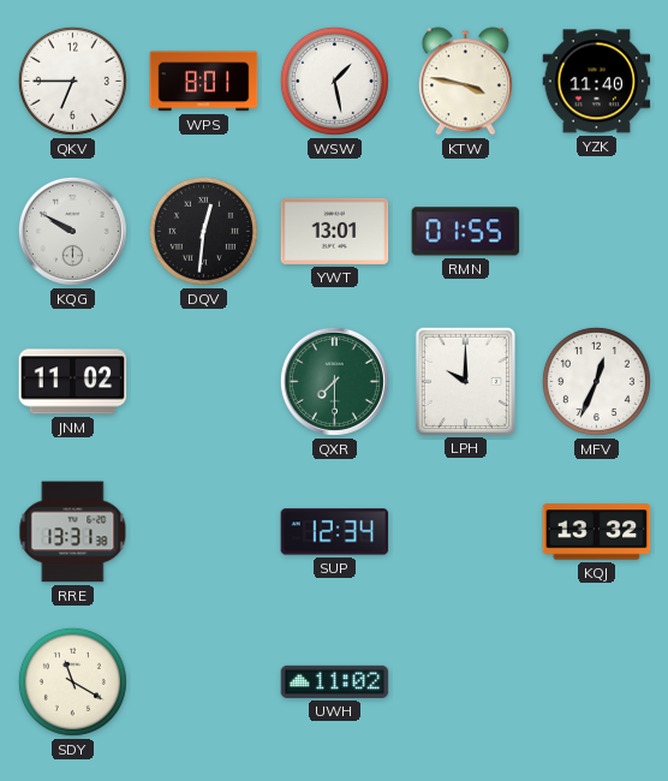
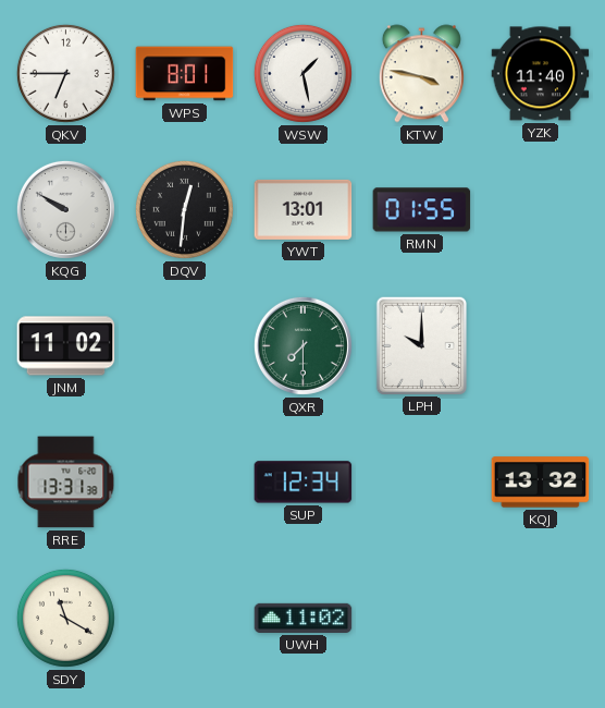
MFV: 12:34 -> none
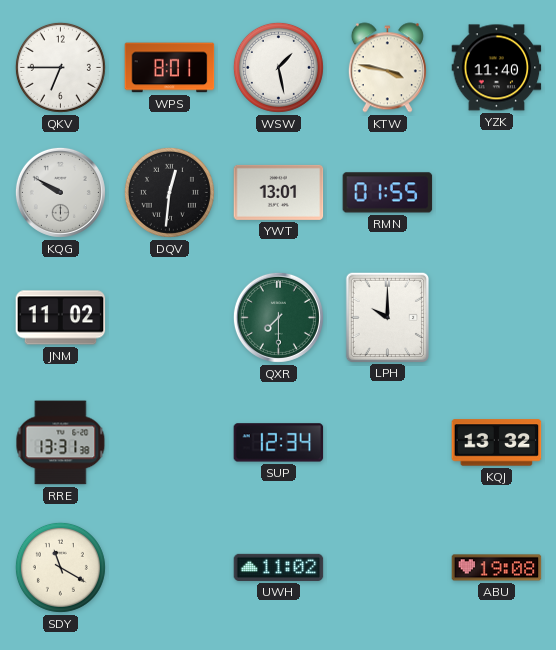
ABU: none -> 19:08
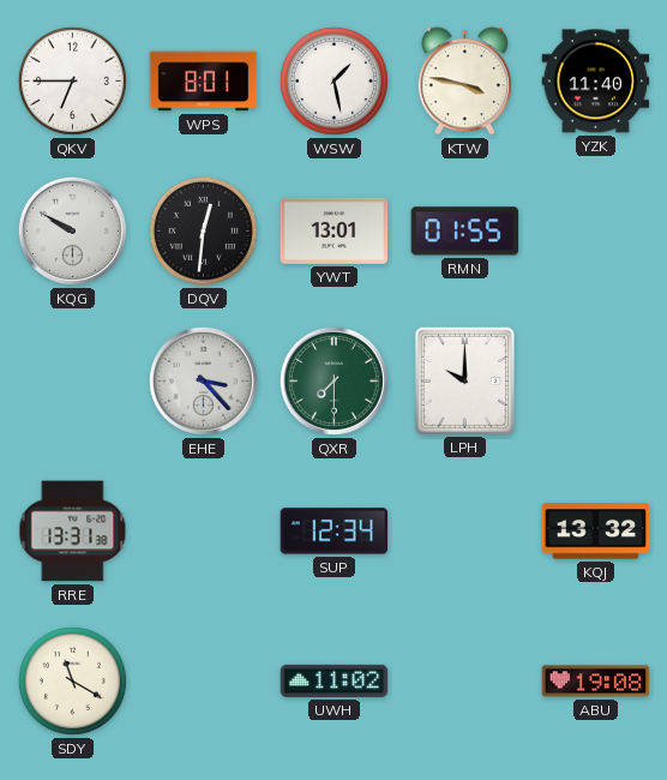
JNM: 11:02 -> none
EHE: none -> 3:23
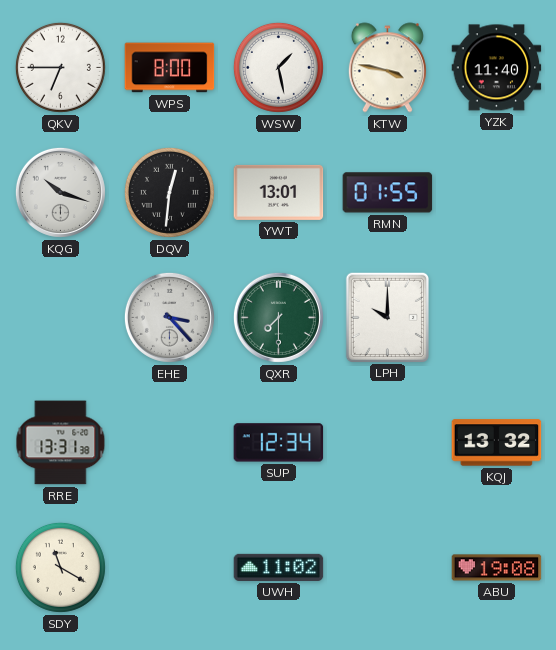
WPS: 8:01 -> 8:00
KQG: 9:50 -> 10:18
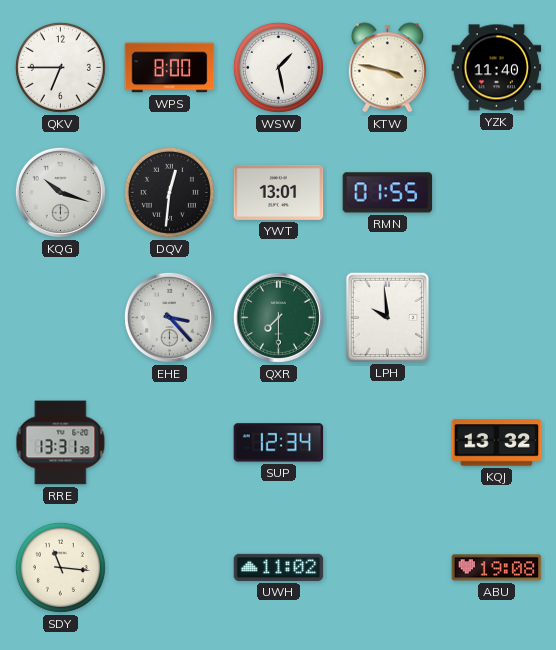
LPH: 10:00 -> 9:59
SDY: 11:20 -> 11:16
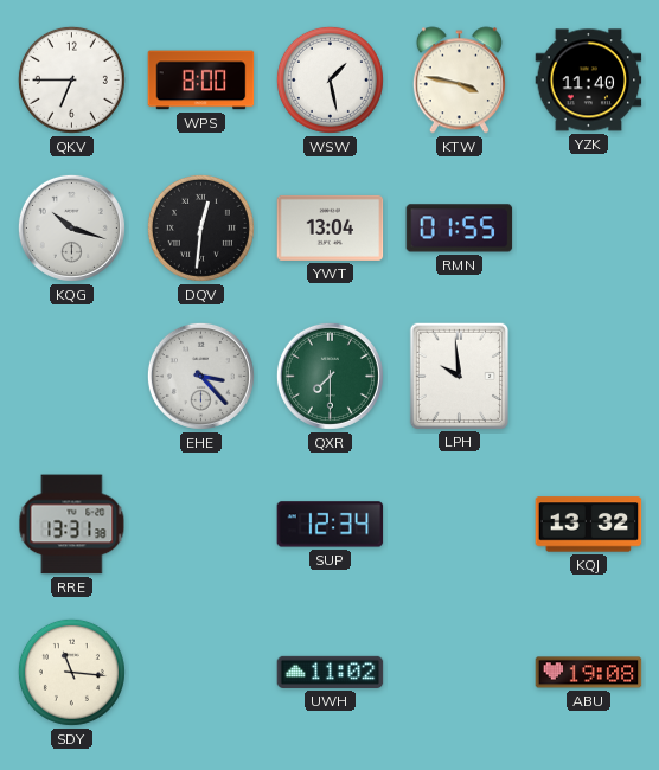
YWT: 13:01 -> 13:04
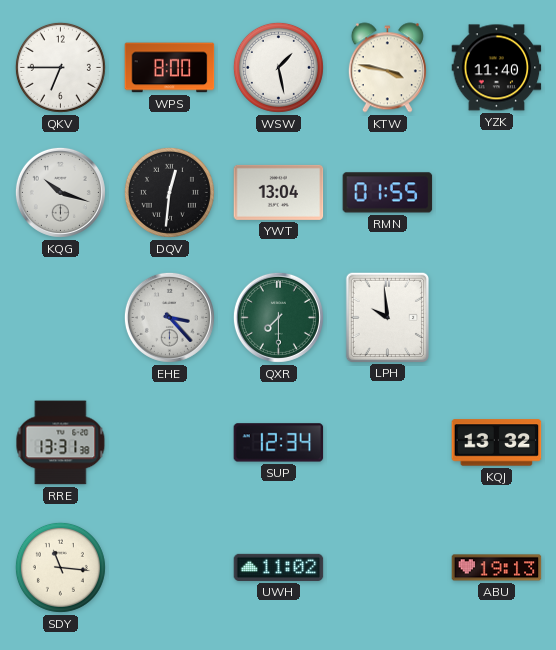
ABU: 19:08 -> 19:13
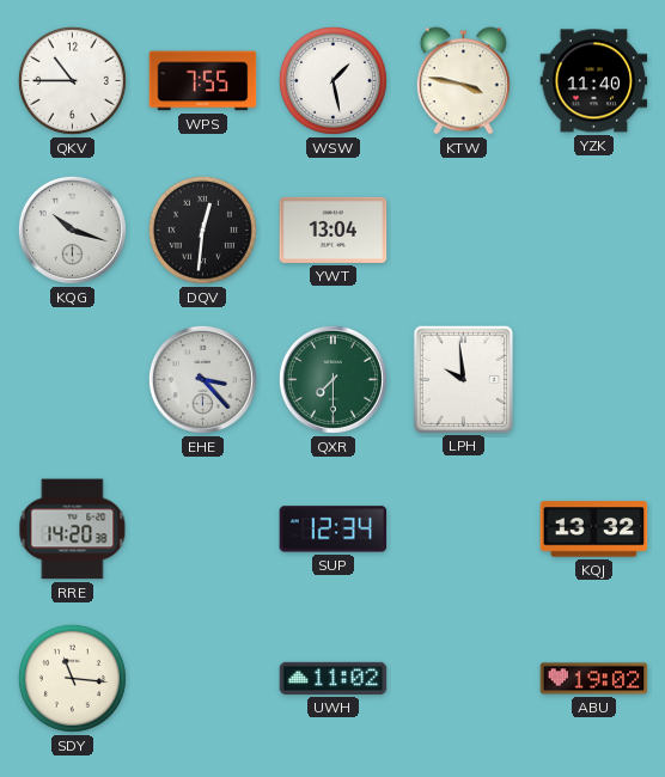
QKV: 6:45 -> 10:45
WPS: 8:00 -> 7:55
RMN: 01:55 -> none
RRE: 13:31 -> 14:20
ABU: 19:13 -> 19:02
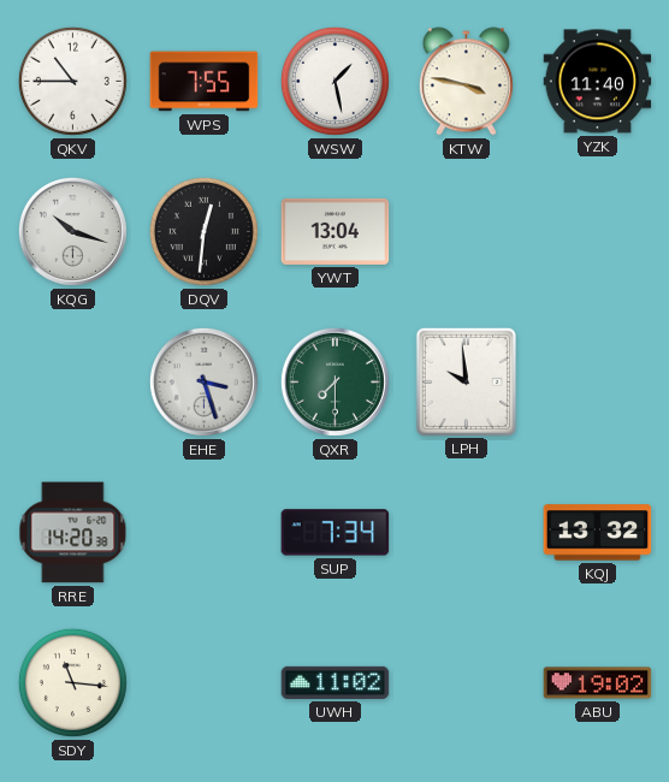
EHE: 3:23 -> 3:27
SUP: 12:34 -> 7:34
